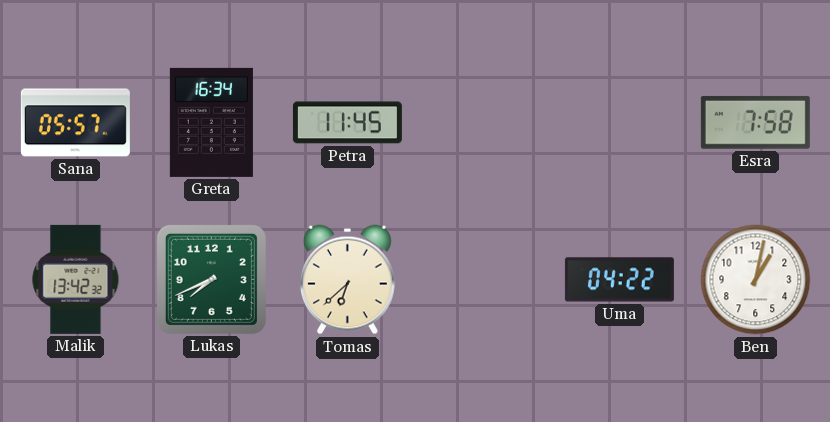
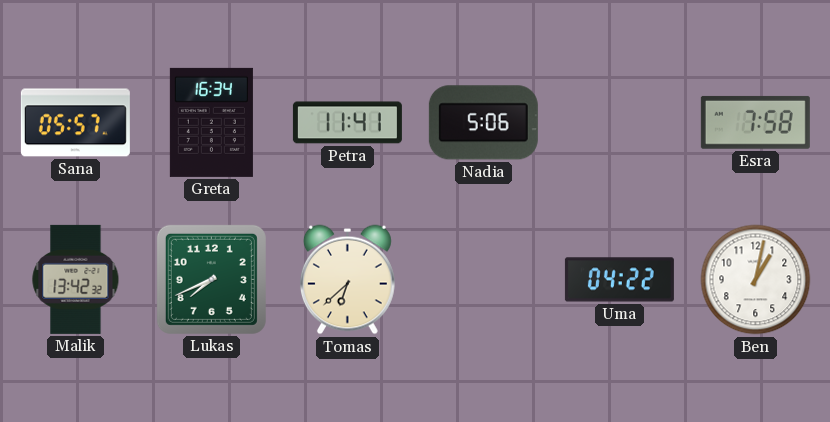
Petra: 11:45 -> 11:41
Nadia: none -> 5:06
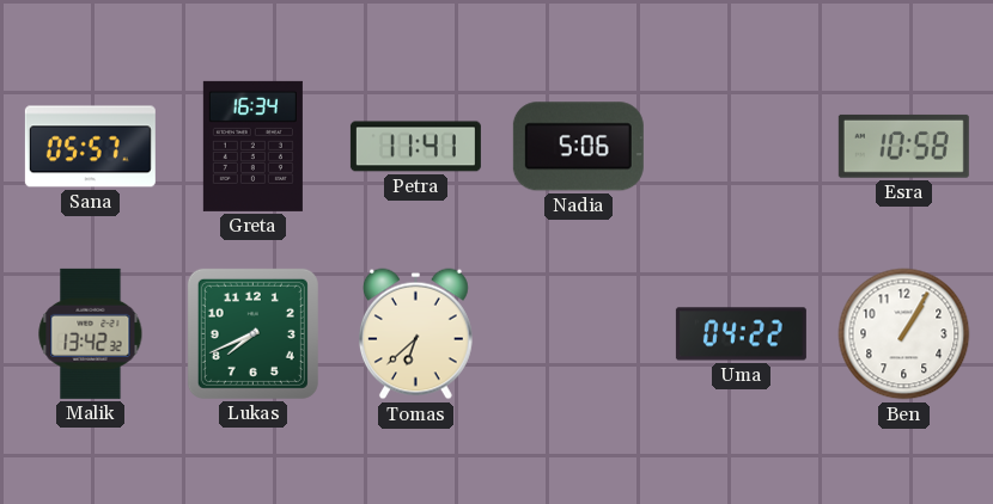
Esra: 7:58 -> 10:58
Ben: 1:02 -> 1:05
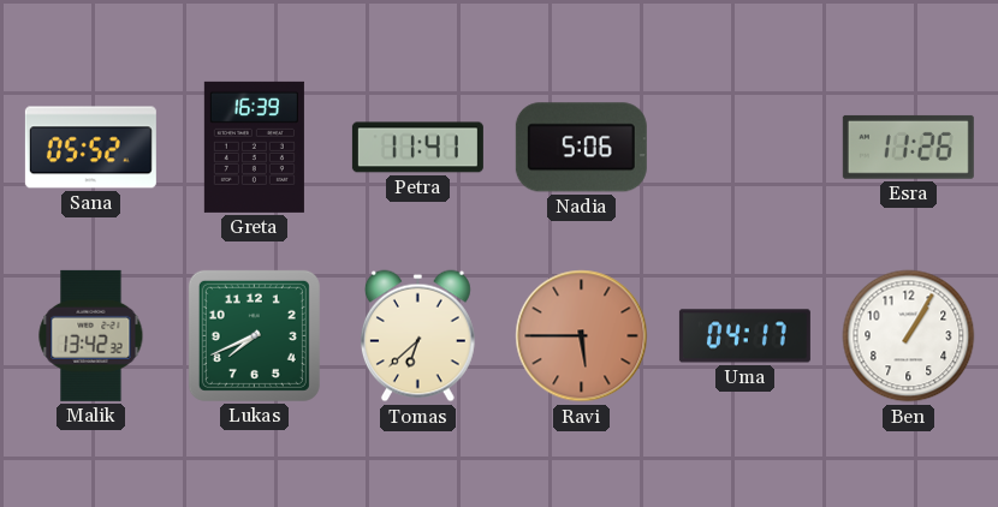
Sana: 05:57 -> 05:52
Greta: 16:34 -> 16:39
Esra: 10:58 -> 11:26
Ravi: none -> 5:45
Uma: 04:22 -> 04:17
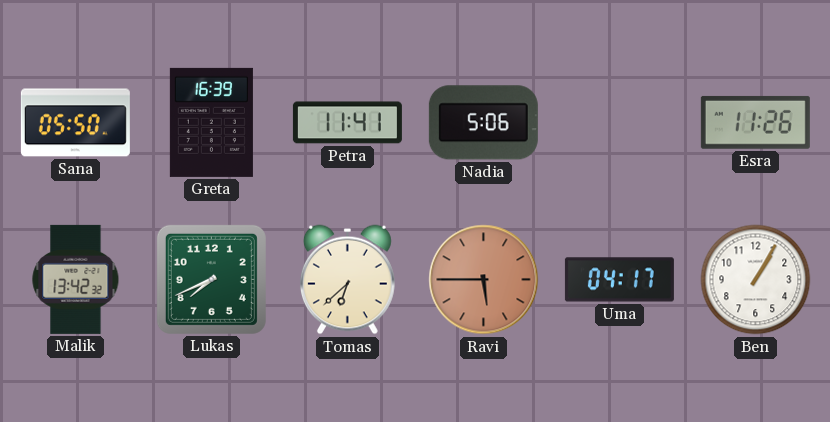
Sana: 05:52 -> 05:50
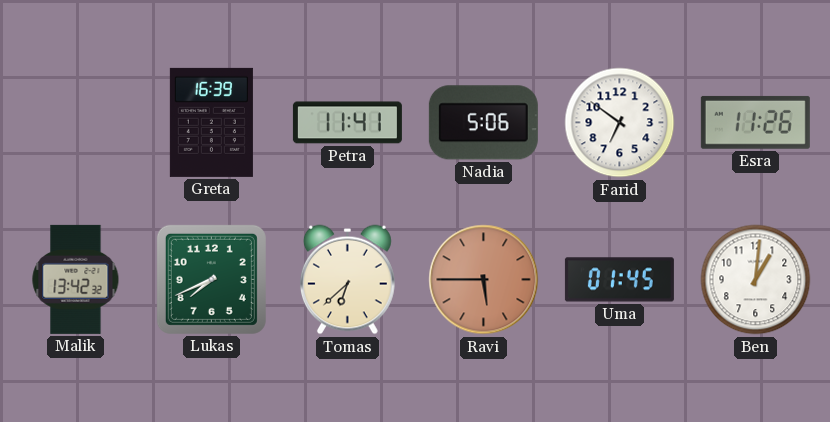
Sana: 05:50 -> none
Farid: none -> 6:51
Uma: 04:17 -> 01:45
Ben: 1:05 -> 1:01
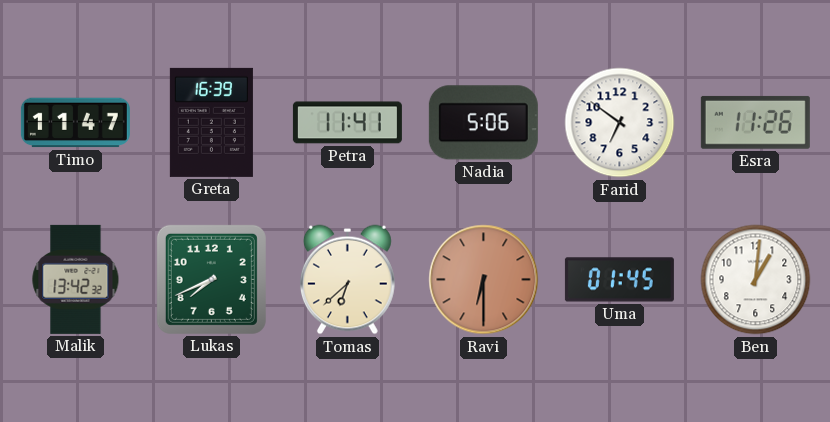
Timo: none -> 11:47
Ravi: 5:45 -> 6:30
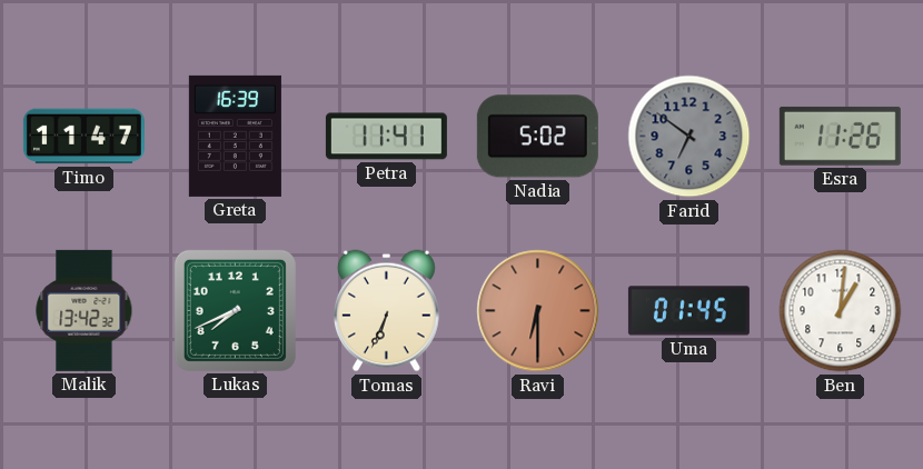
Nadia: 5:06 -> 5:02
Farid dial: white -> grey
Tomas: 6:38 -> 6:34
